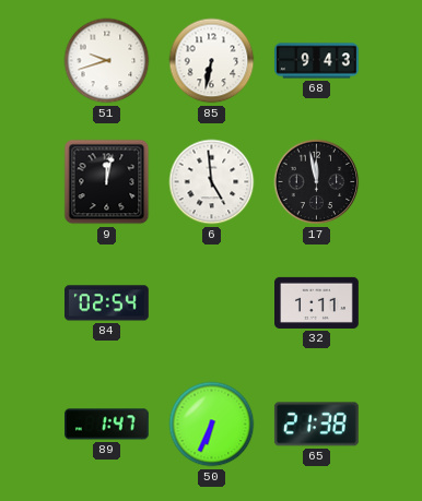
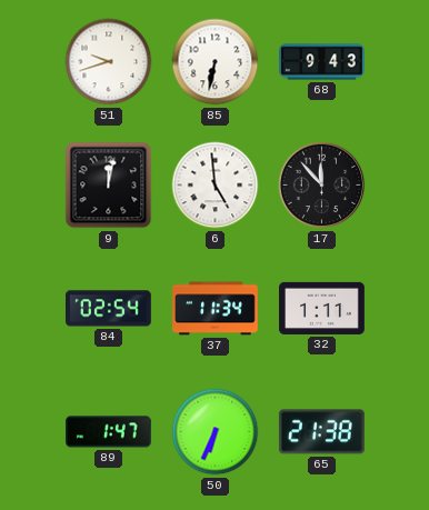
17: 11:58 -> 11:53
37: none -> 11:34
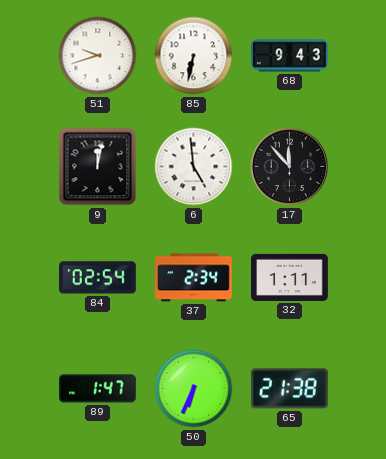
37: 11:34 -> 2:34
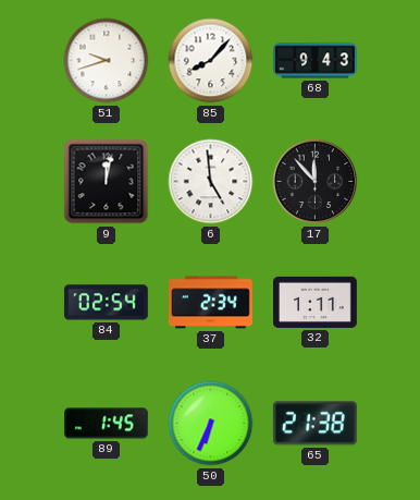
85: 6:32 -> 8:07
89: 1:47 -> 1:45
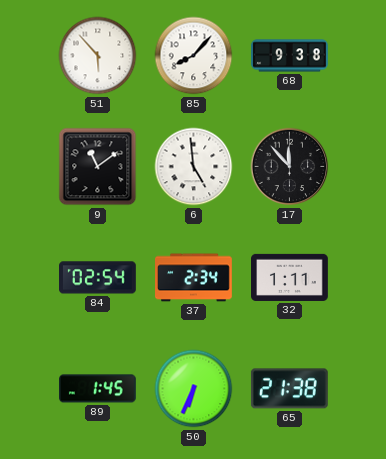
51: 9:42 -> 5:53
68: 9:43 -> 9:38
9: 12:02 -> 11:09
